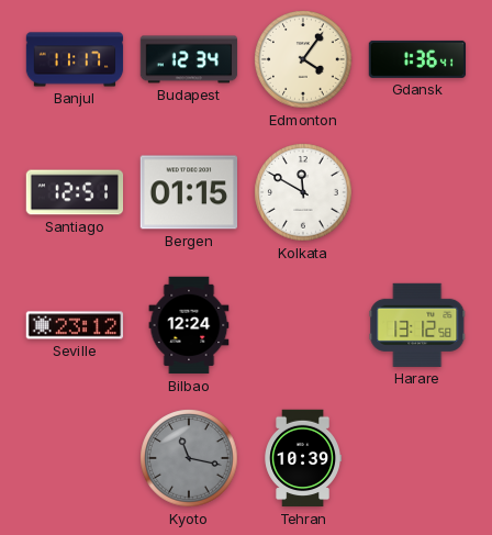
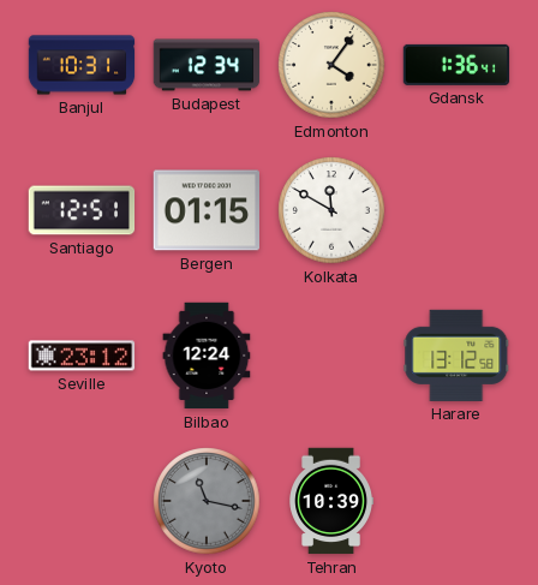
Banjul: 11:17 -> 10:31
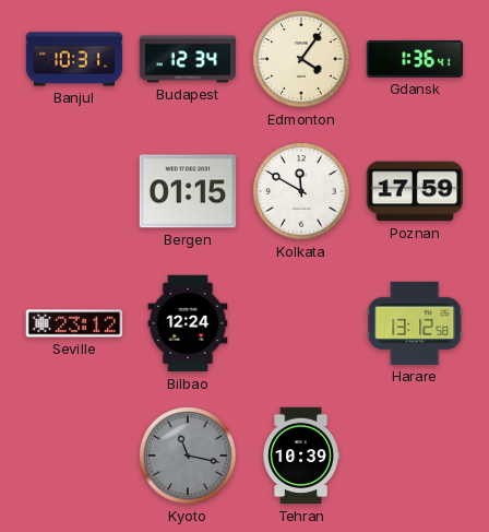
Santiago: 12:51 -> none
Poznan: none -> 17:59
